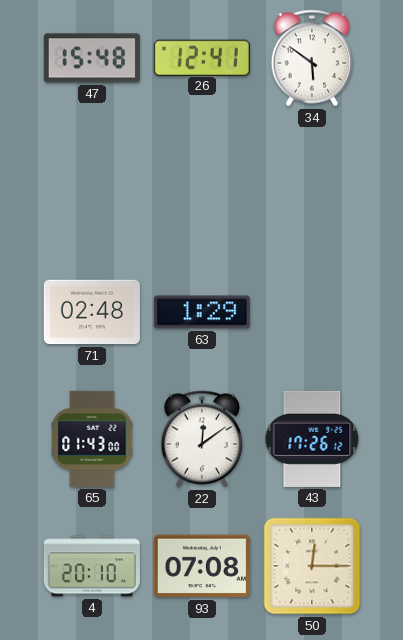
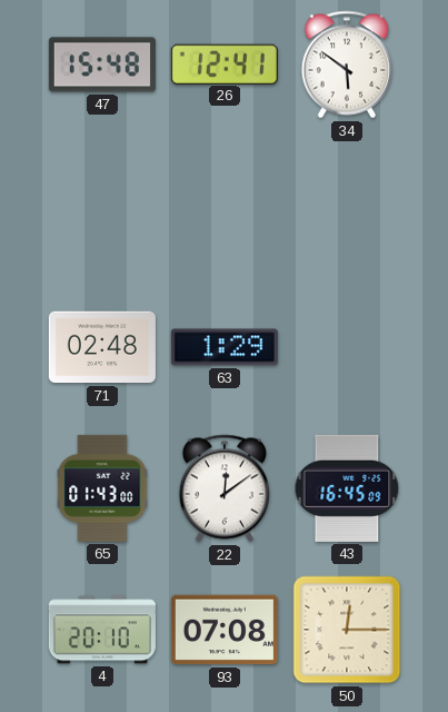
43: 17:26 -> 16:45
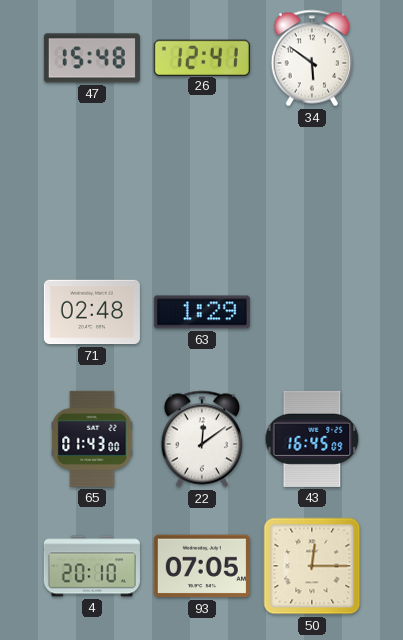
93: 07:08 -> 07:05
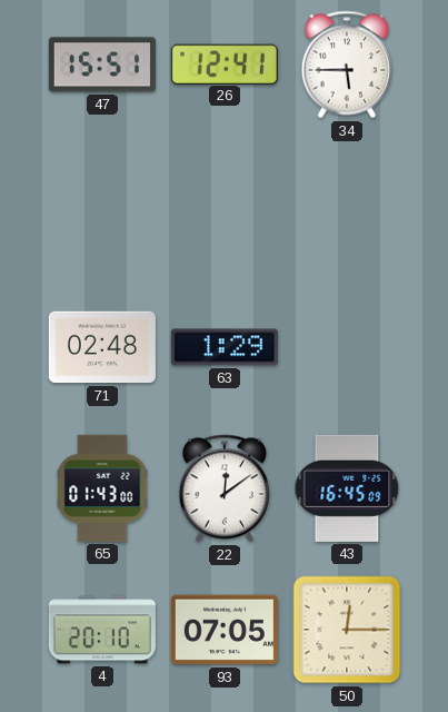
47: 15:48 -> 15:51
34: 5:51 -> 5:45
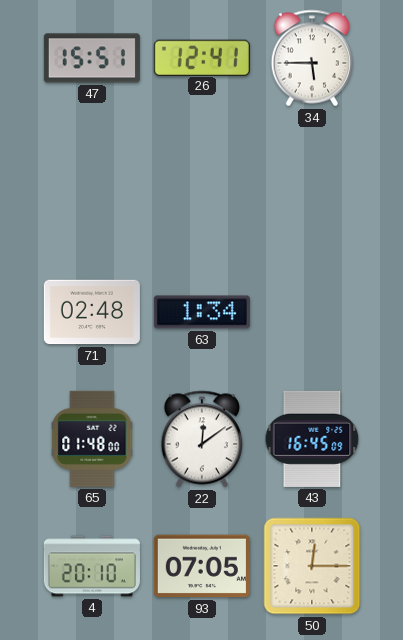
63: 1:29 -> 1:34
65: 01:43 -> 01:48
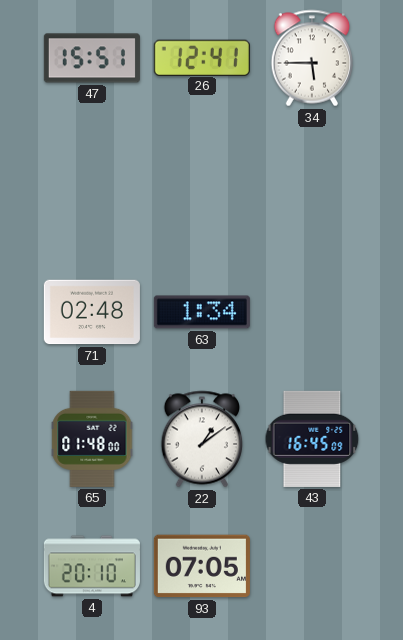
22: 12:09 -> 1:09
50: 12:15 -> none
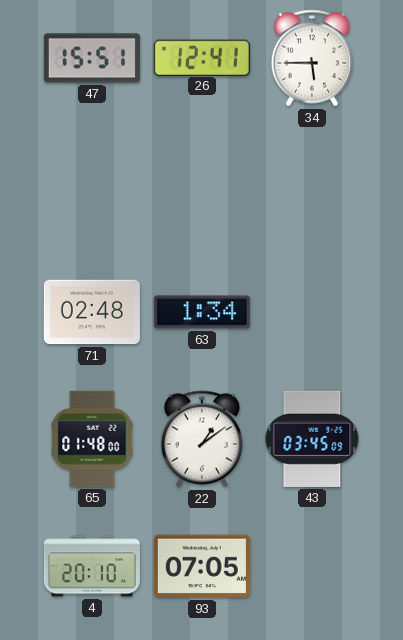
43: 16:45 -> 03:45
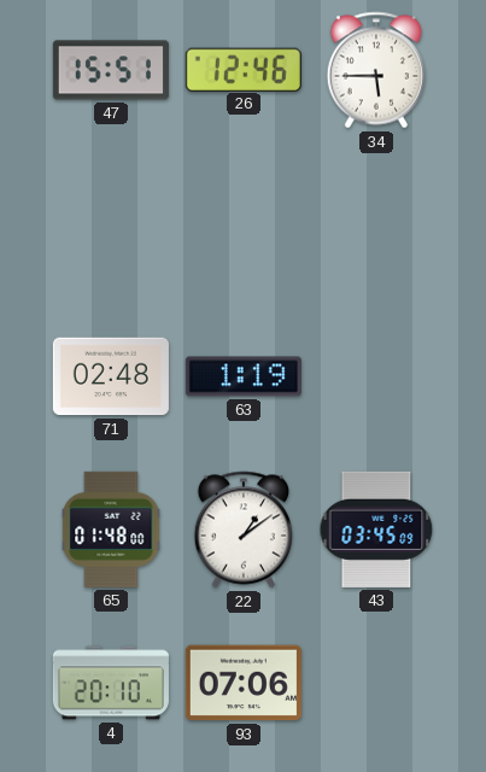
26: 12:41 -> 12:46
63: 1:34 -> 1:19
93: 07:05 -> 07:06
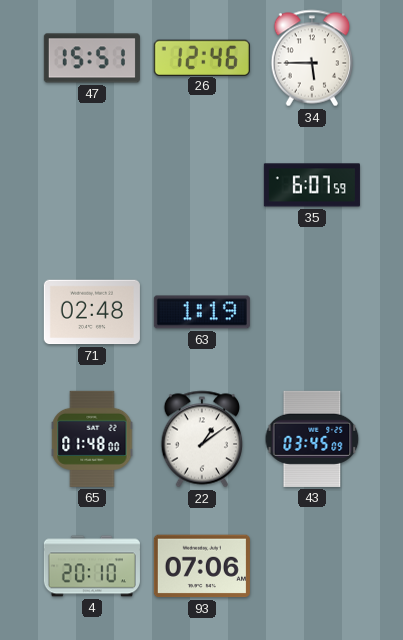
35: none -> 6:07
